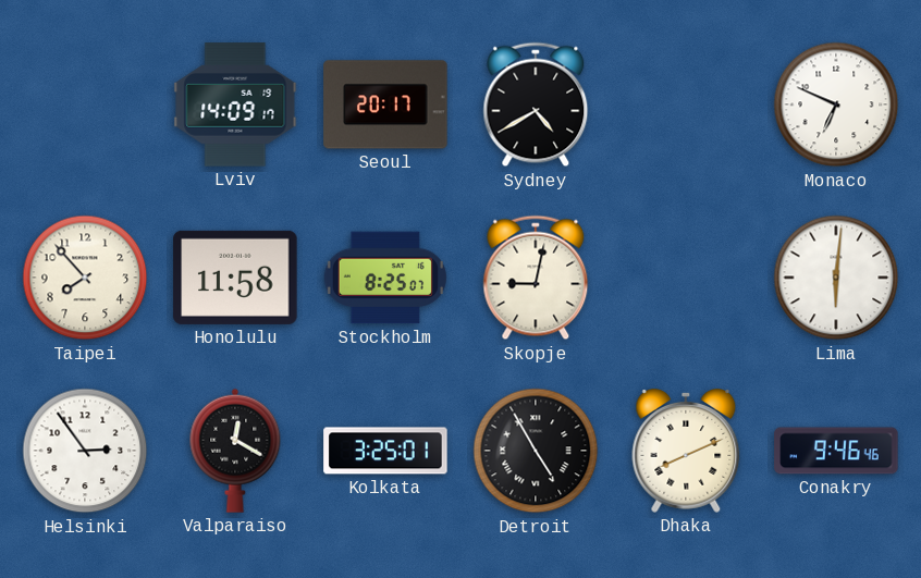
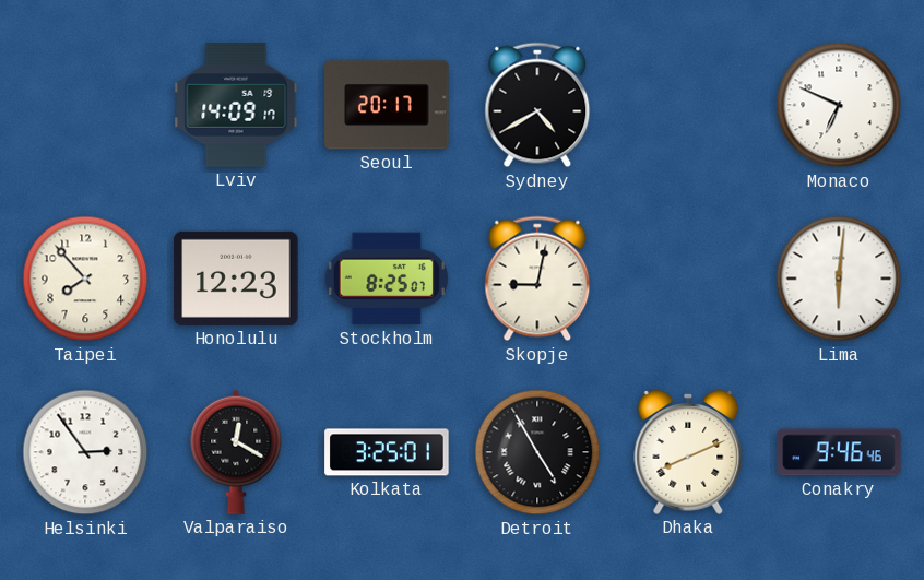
Honolulu: 11:58 -> 12:23
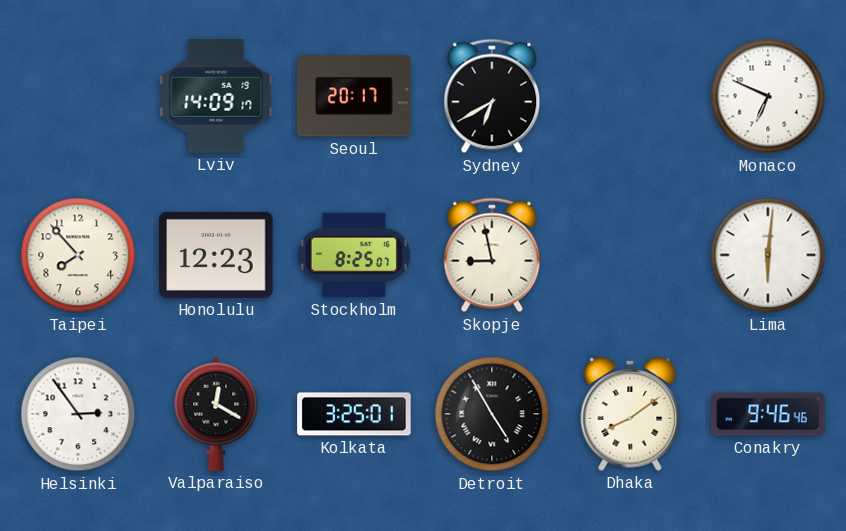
Sydney: 4:40 -> 6:40
Skopje: 9:02 -> 8:58
Dhaka: 8:11 -> 8:09
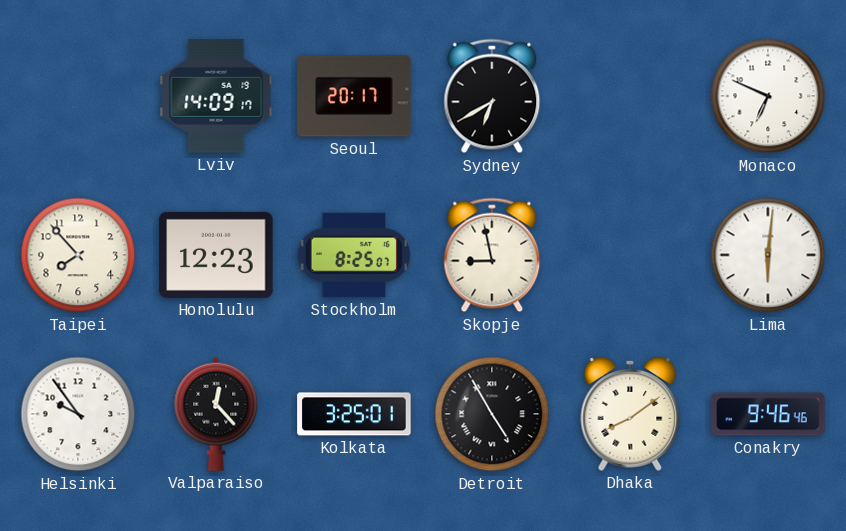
Helsinki: 2:54 -> 9:54
Valparaiso: 12:20 -> 12:23
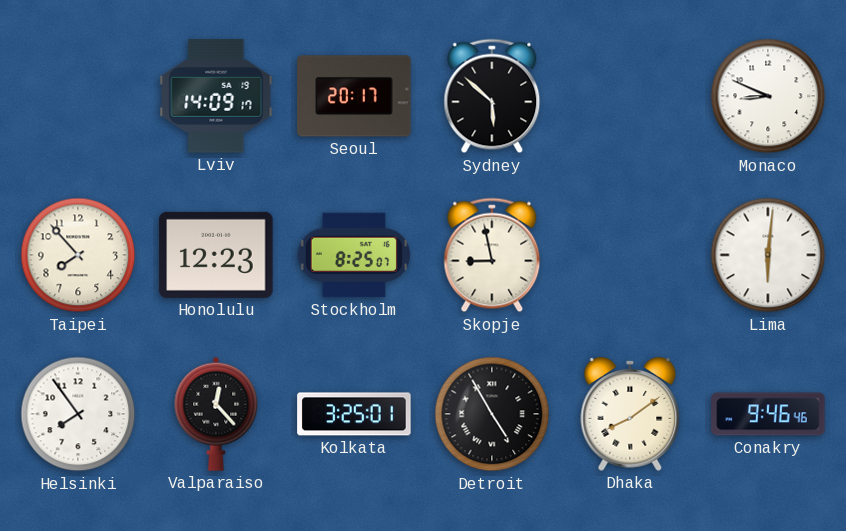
Sydney: 6:40 -> 5:52
Monaco: 6:49 -> 8:49
Helsinki: 9:54 -> 7:54
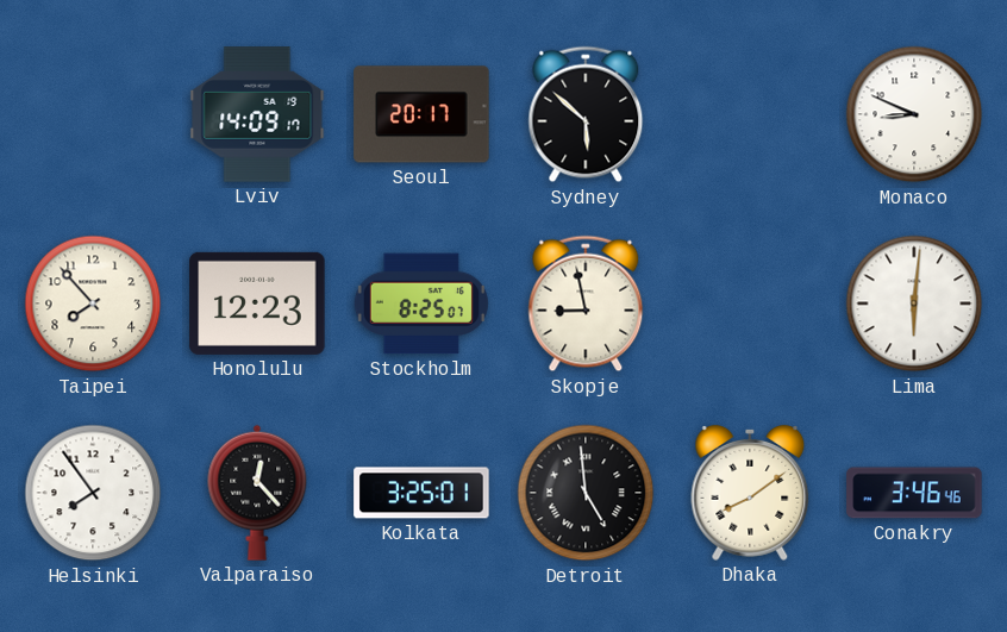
Detroit: 4:55 -> 4:59
Conakry: 9:46 -> 3:46
